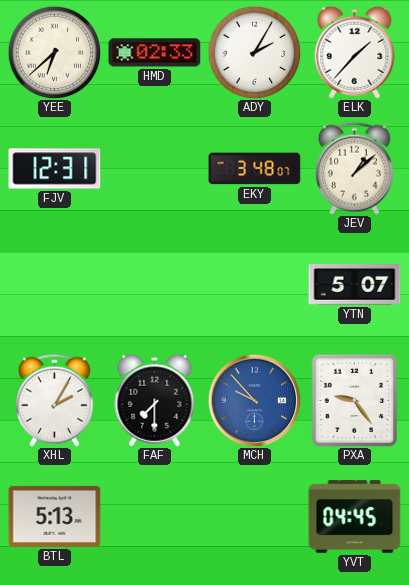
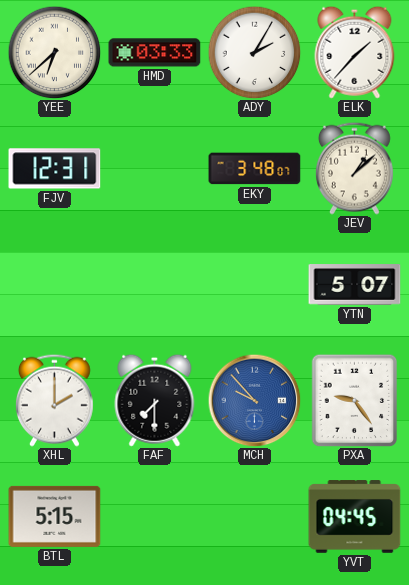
HMD: 02:33 -> 03:33
XHL: 2:05 -> 2:00
BTL: 5:13 -> 5:15
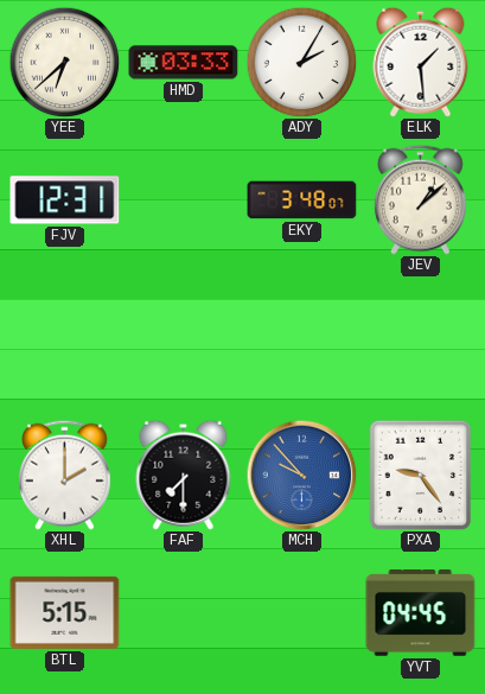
ELK: 1:37 -> 1:29
YTN: 5:07 -> none
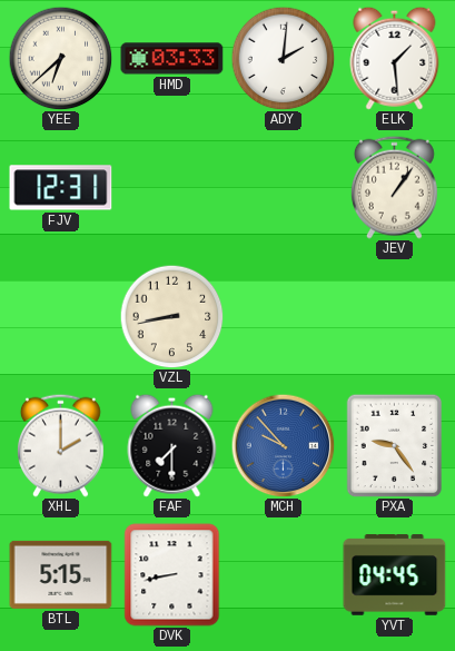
ADY: 2:05 -> 2:01
EKY: 3:48 -> none
JEV: 1:08 -> 1:06
VZL: none -> 8:43
DVK: none -> 8:43
